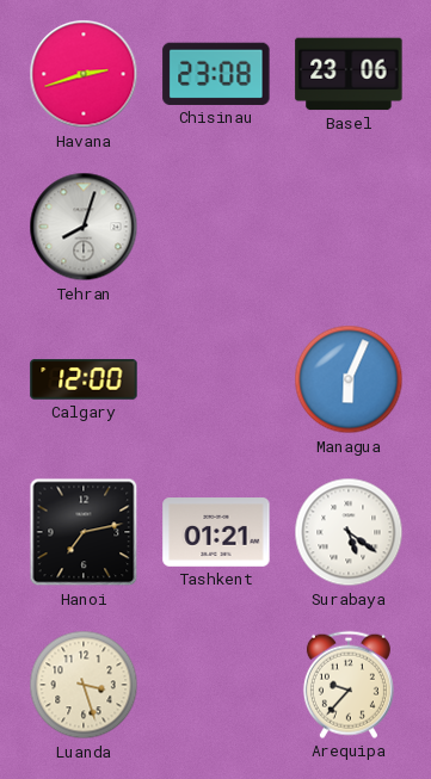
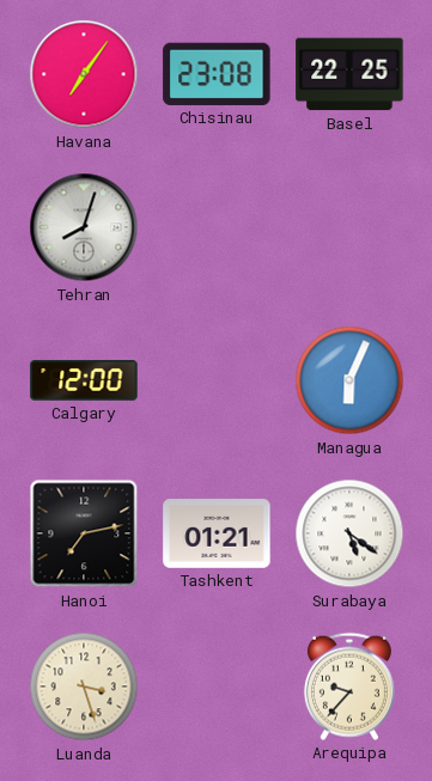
Havana: 2:42 -> 7:06
Basel: 23:06 -> 22:25
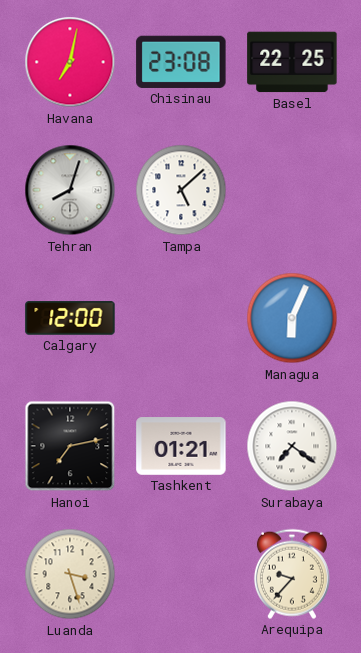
Havana: 7:06 -> 7:02
Tampa: none -> 5:08
Surabaya: 5:21 -> 7:21
